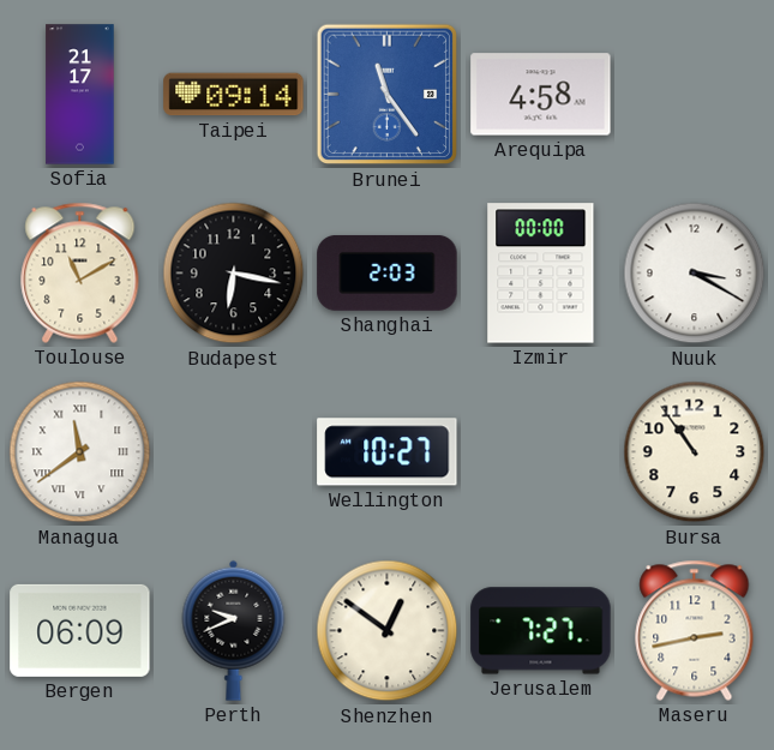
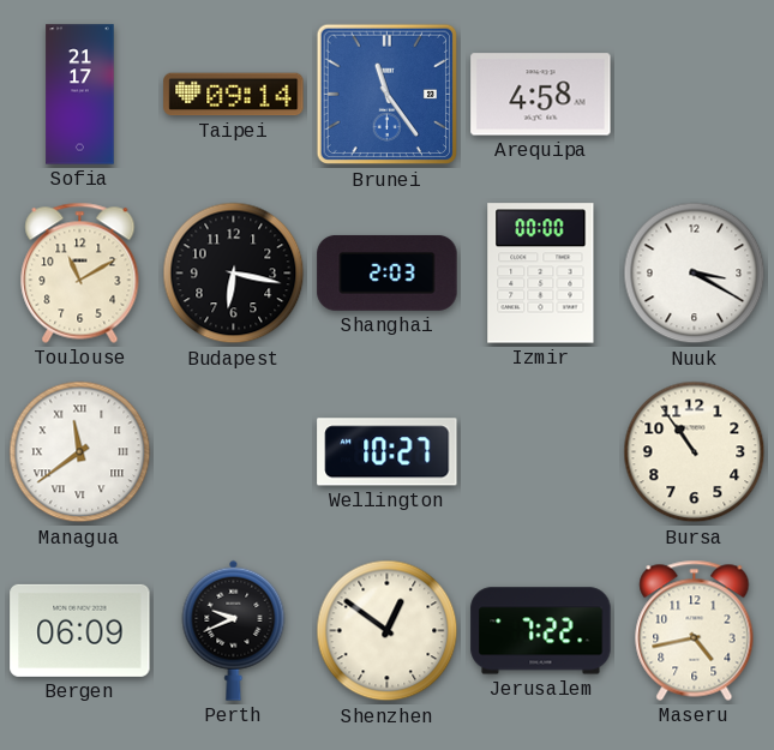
Jerusalem: 7:27 -> 7:22
Maseru: 2:43 -> 4:43
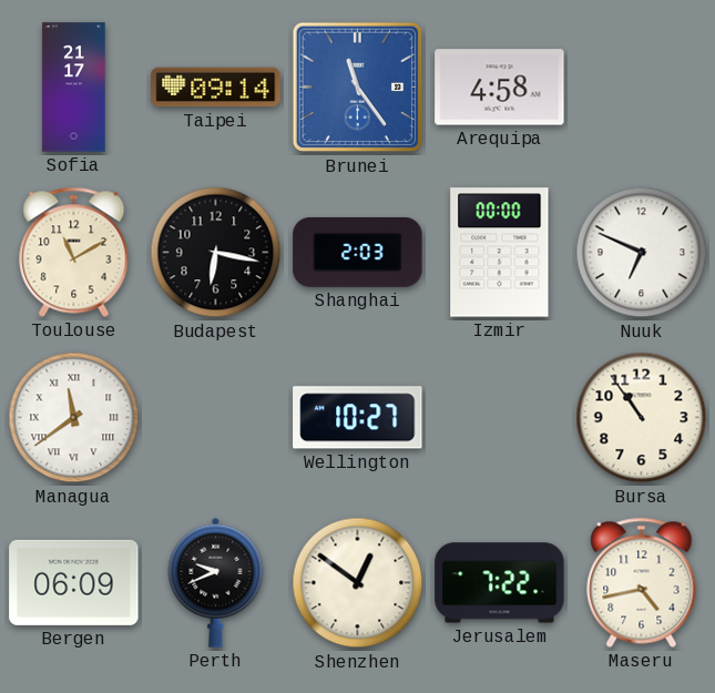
Nuuk: 3:20 -> 6:49
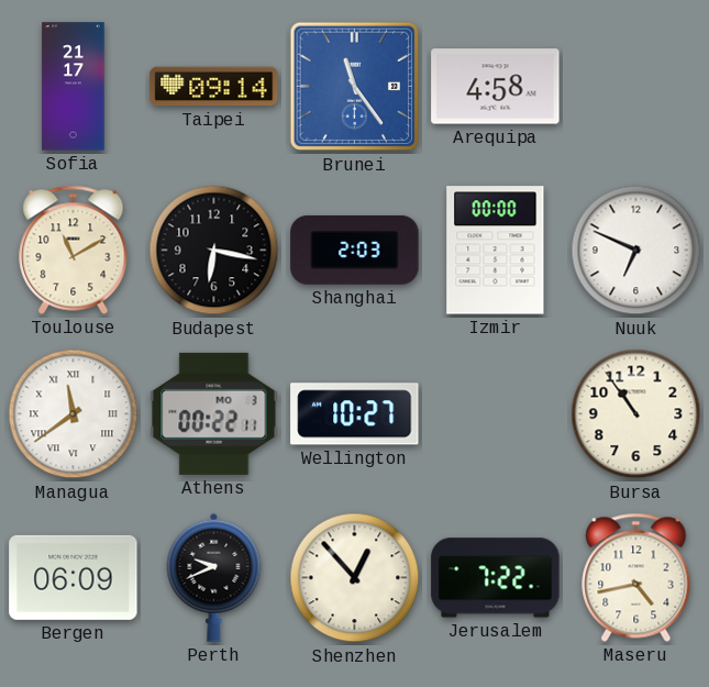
Athens: none -> 00:22
Shenzhen: 12:51 -> 12:53
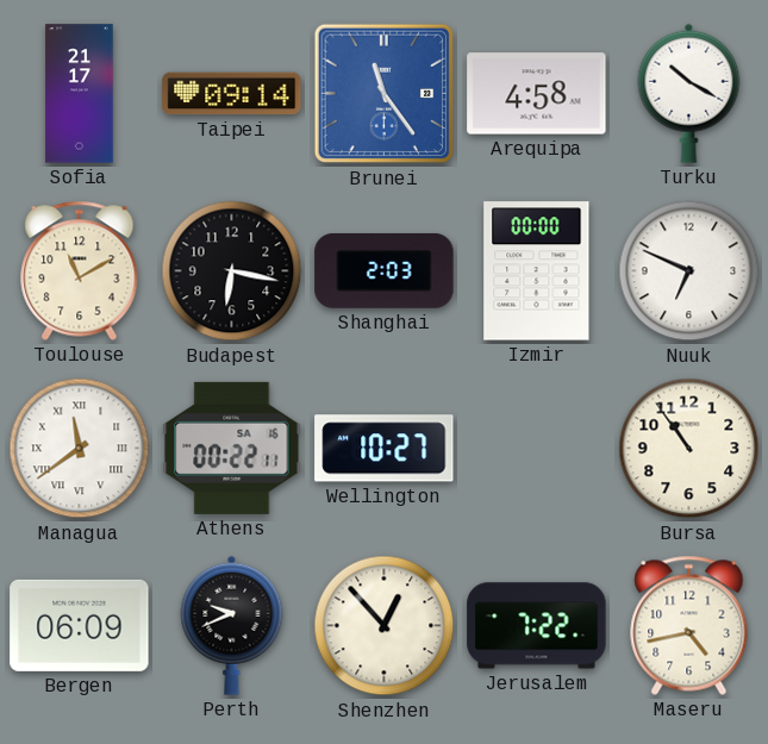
Turku: none -> 10:20
Athens date: MO 3 -> SA 16
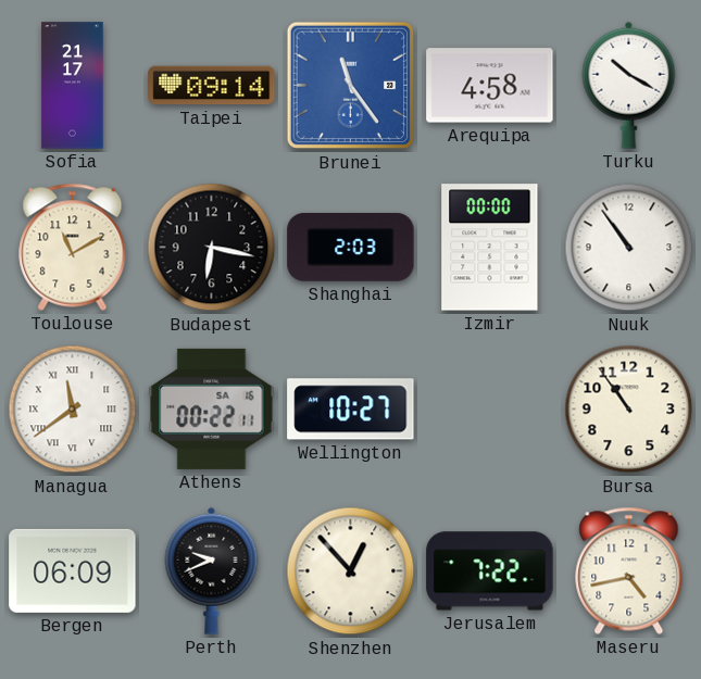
Nuuk: 6:49 -> 10:54
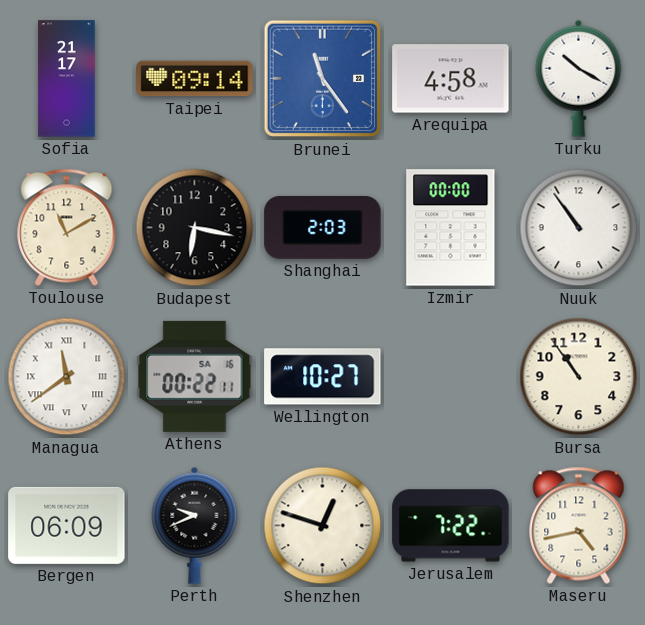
Shenzhen: 12:53 -> 12:48
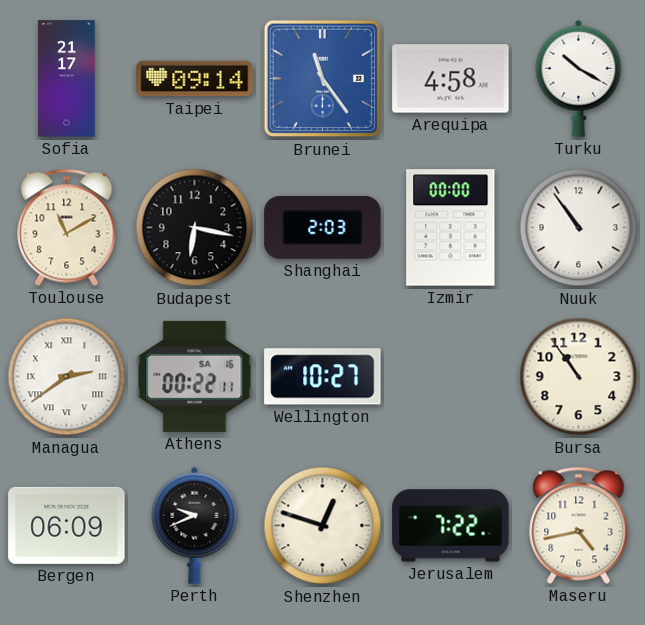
Managua: 11:39 -> 2:39
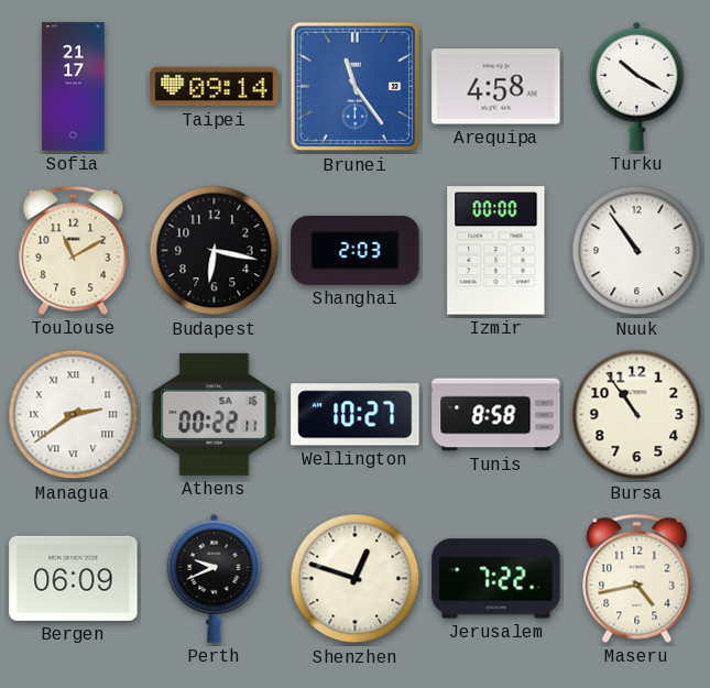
Tunis: none -> 8:58
